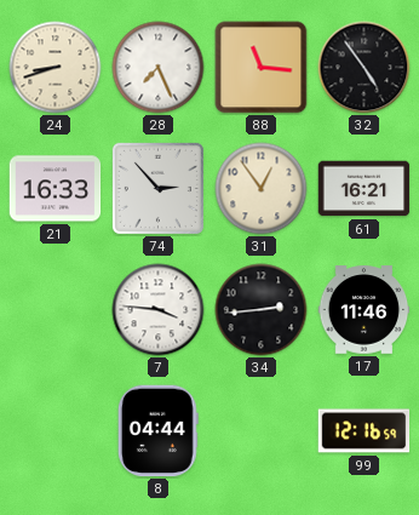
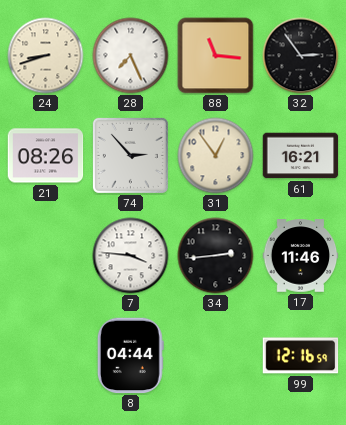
32: 4:54 -> 2:54
21: 16:33 -> 08:26
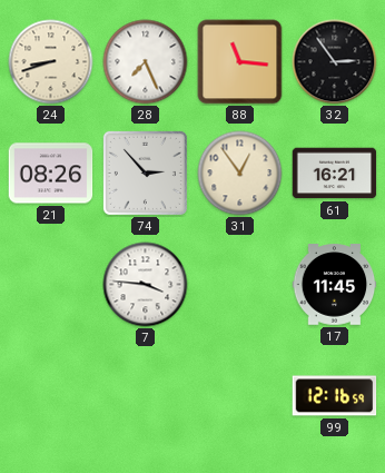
34: 2:44 -> none
17: 11:46 -> 11:45
8: 04:44 -> none
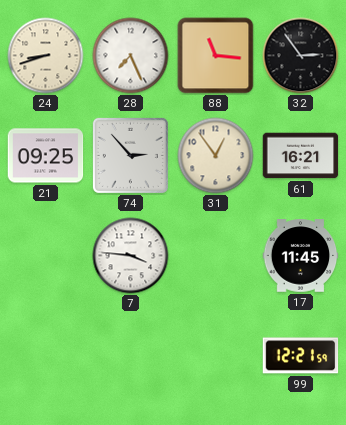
21: 08:26 -> 09:25
99: 12:16 -> 12:21
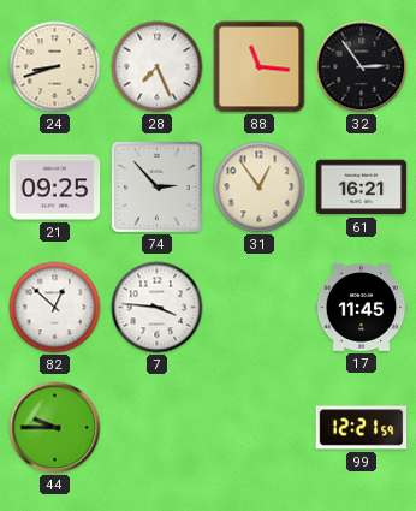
82: none -> 12:52
44: none -> 9:45
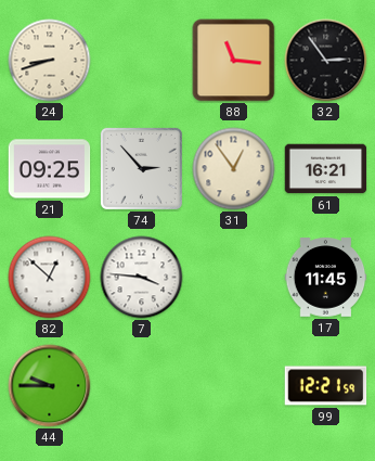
28: 7:26 -> none
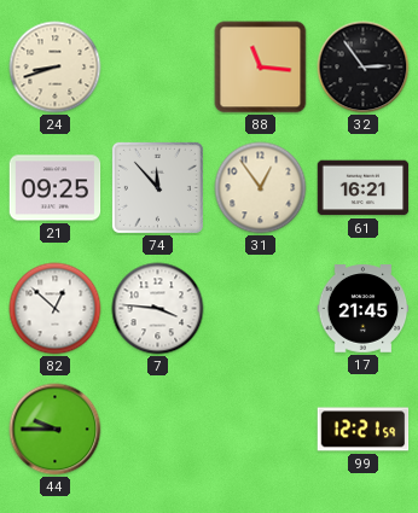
74: 2:53 -> 11:53
17: 11:45 -> 21:45
